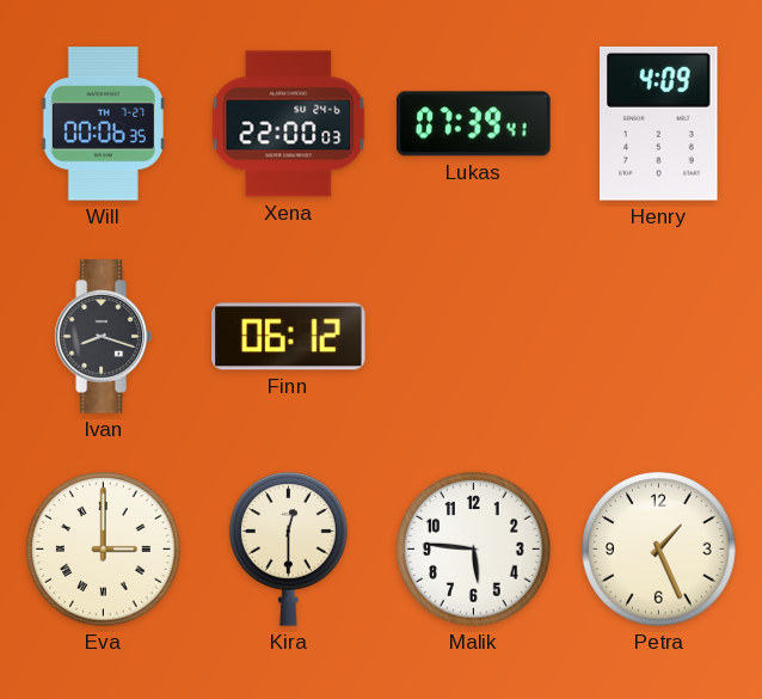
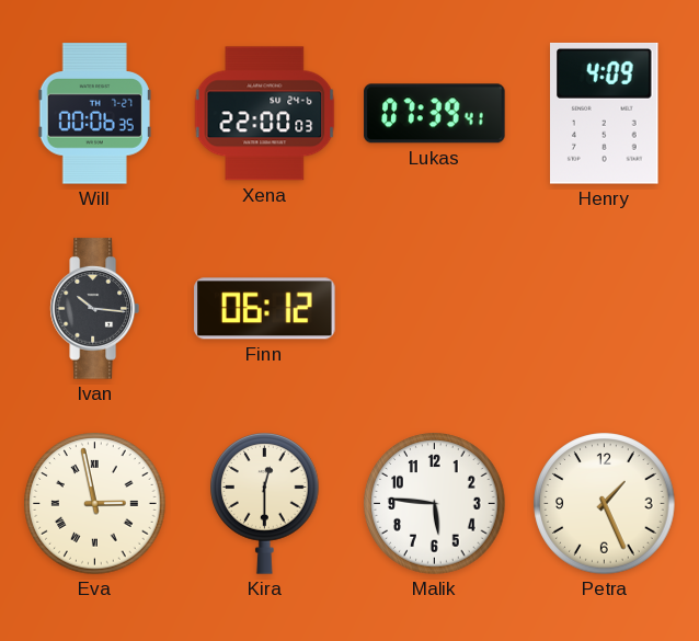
Ivan: 8:18 -> 10:16
Eva: 3:00 -> 2:58
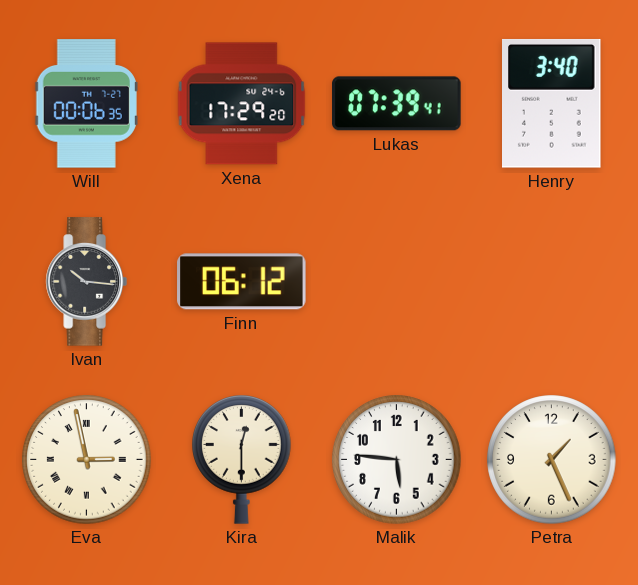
Xena: 22:00 -> 17:29
Henry: 4:09 -> 3:40
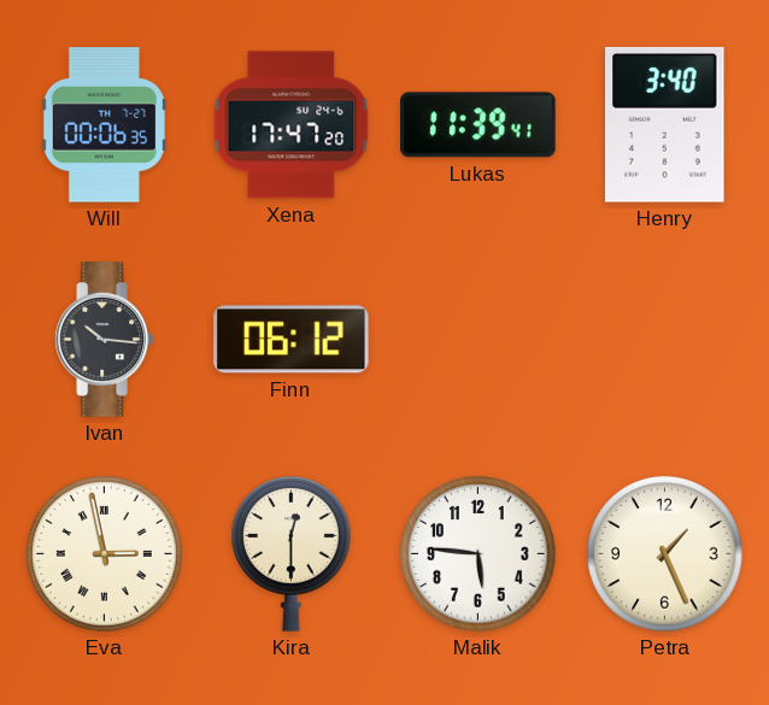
Xena: 17:29 -> 17:47
Lukas: 07:39 -> 11:39
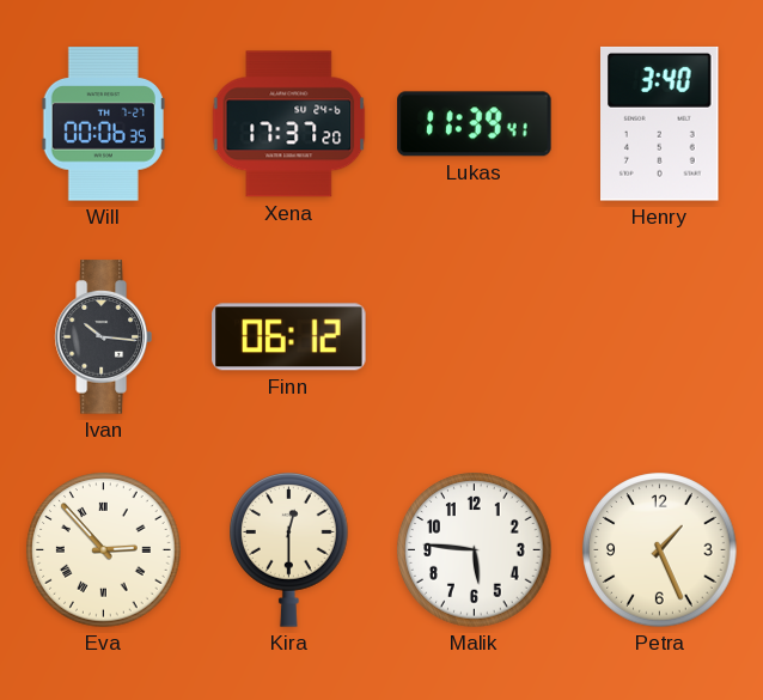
Xena: 17:47 -> 17:37
Eva: 2:58 -> 2:53
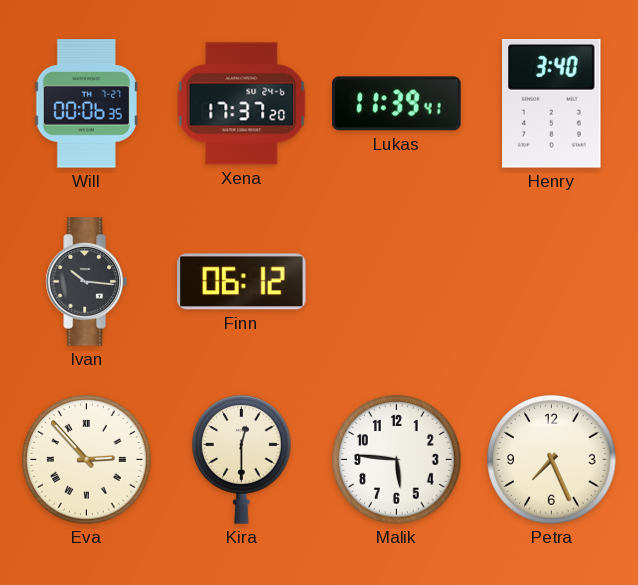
Petra: 1:26 -> 7:26
